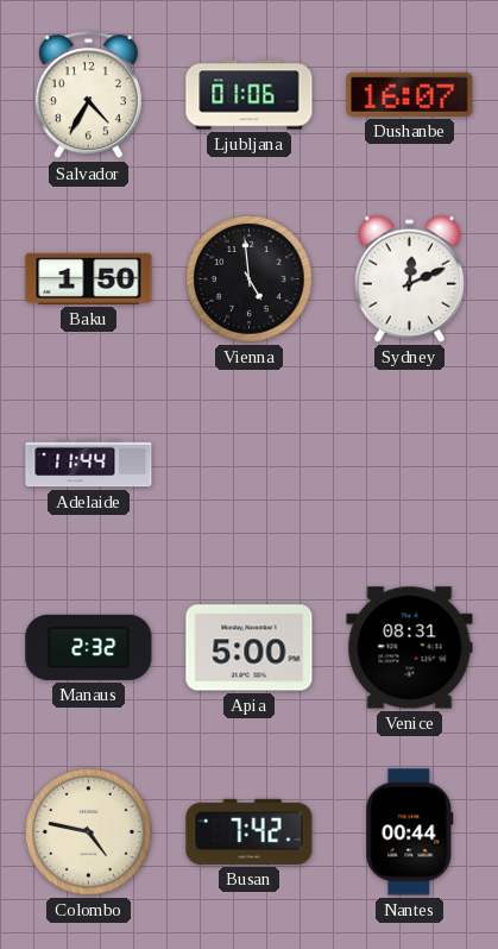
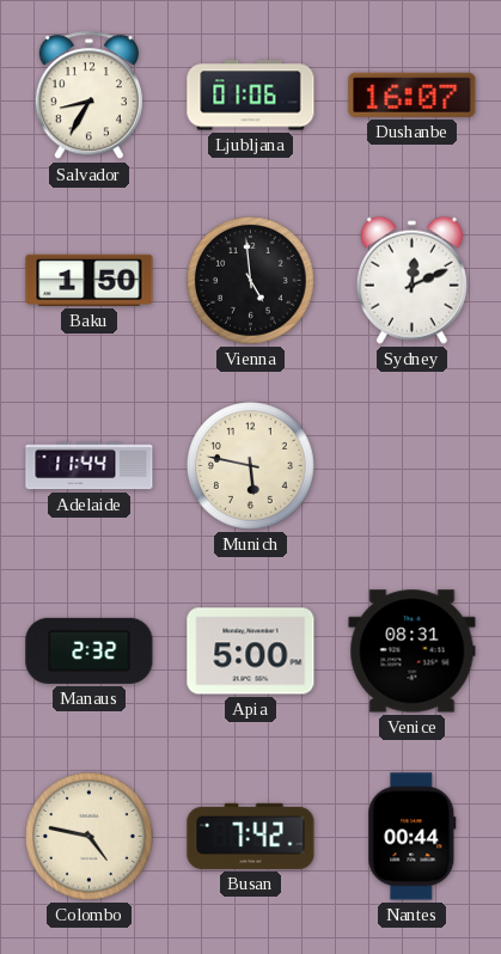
Salvador: 4:35 -> 8:35
Munich: none -> 5:47
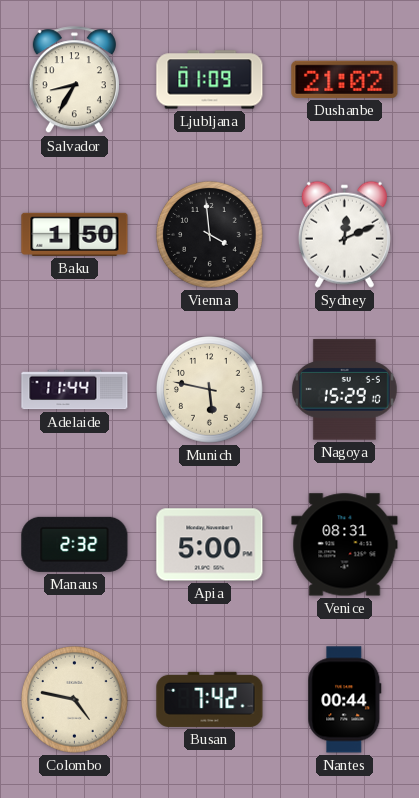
Ljubljana: 01:06 -> 01:09
Dushanbe: 16:07 -> 21:02
Vienna: 4:59 -> 3:59
Nagoya: none -> 15:29
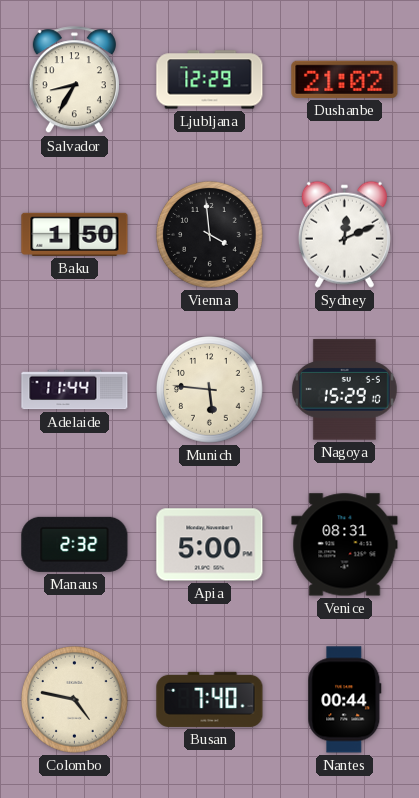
Ljubljana: 01:09 -> 12:29
Munich: 5:47 -> 5:46
Busan: 7:42 -> 7:40
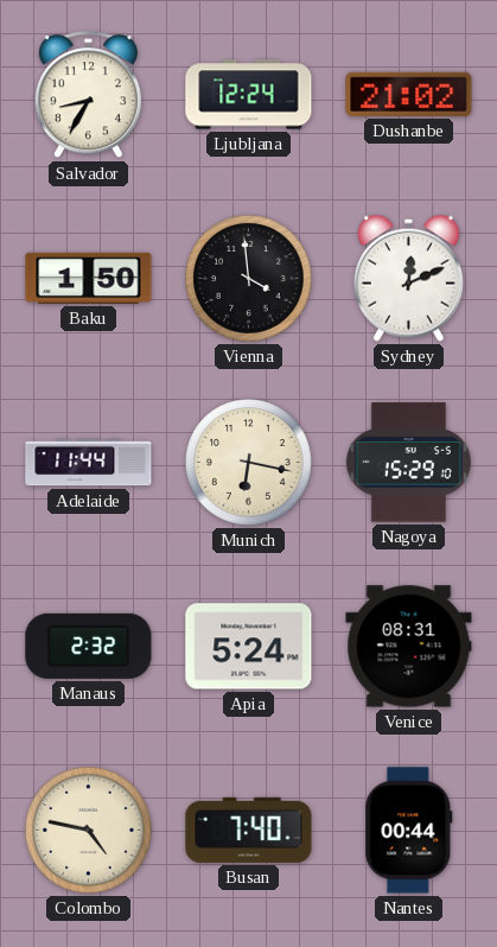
Ljubljana: 12:29 -> 12:24
Munich: 5:46 -> 6:17
Apia: 5:00 -> 5:24
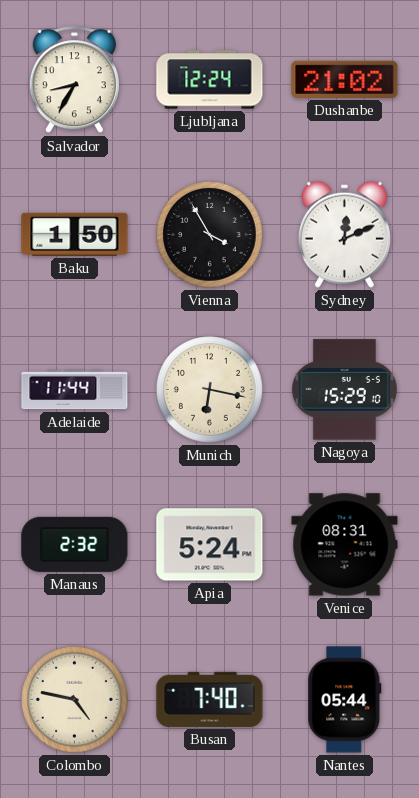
Vienna: 3:59 -> 3:55
Nantes: 00:44 -> 05:44
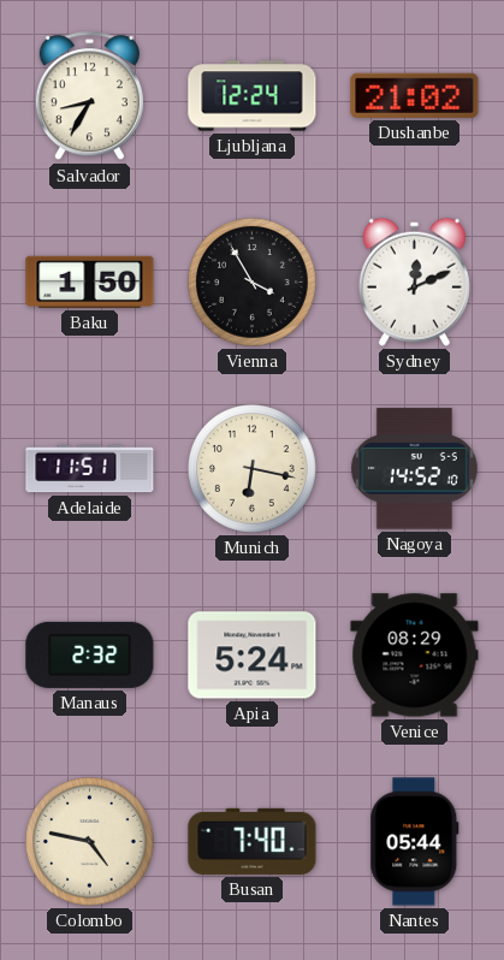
Adelaide: 11:44 -> 11:51
Nagoya: 15:29 -> 14:52
Venice: 08:31 -> 08:29
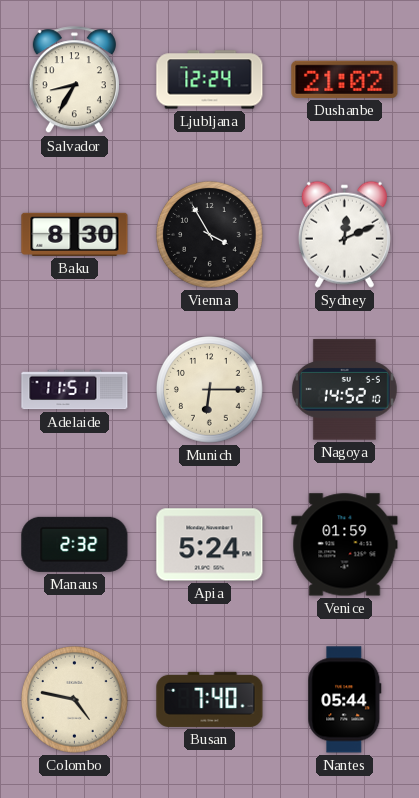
Baku: 1:50 -> 8:30
Munich: 6:17 -> 6:15
Venice: 08:29 -> 01:59
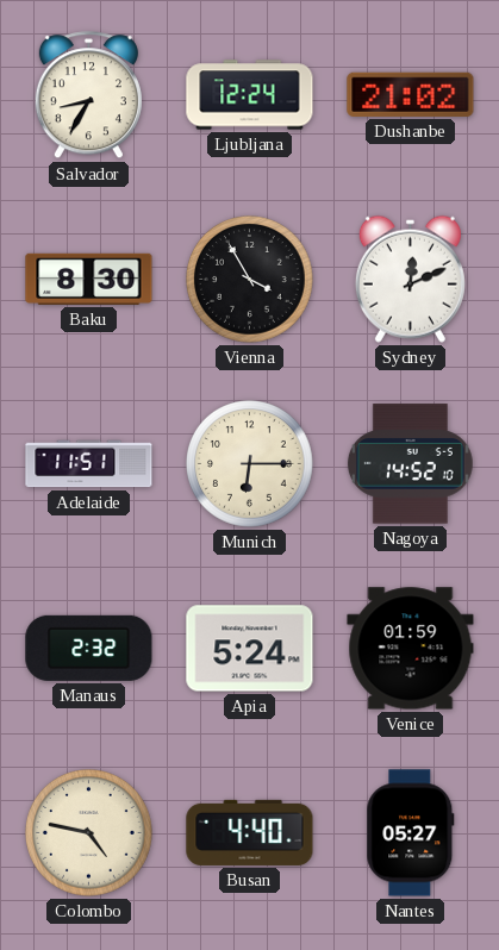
Busan: 7:40 -> 4:40
Nantes: 05:44 -> 05:27
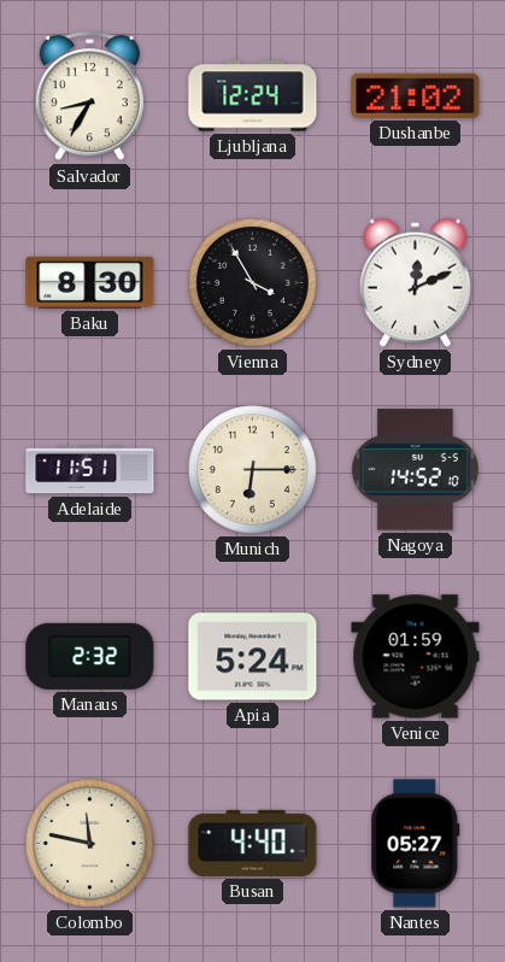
Colombo: 4:47 -> 11:47
